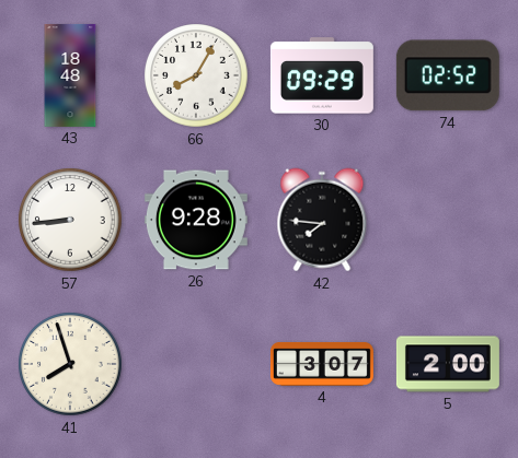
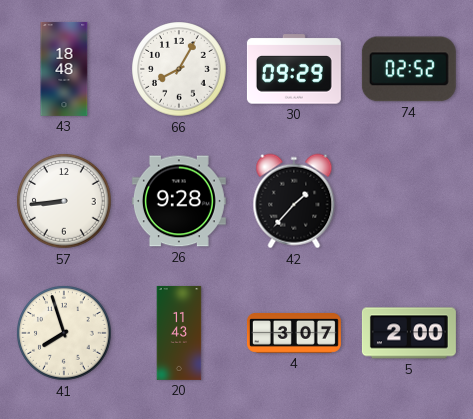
42: 7:46 -> 1:37
20: none -> 11:43
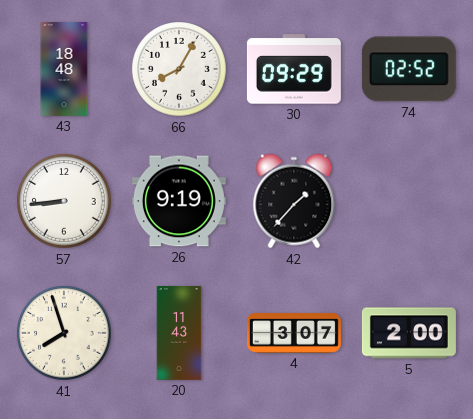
26: 9:28 -> 9:19
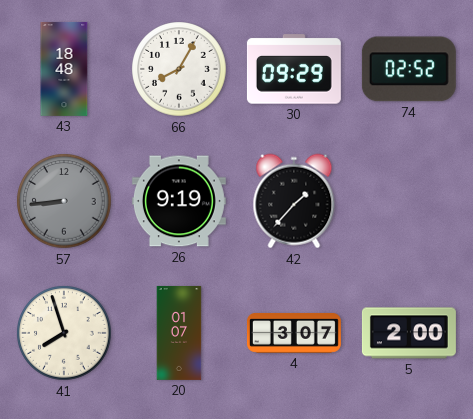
57 dial: white -> grey
20: 11:43 -> 01:07
